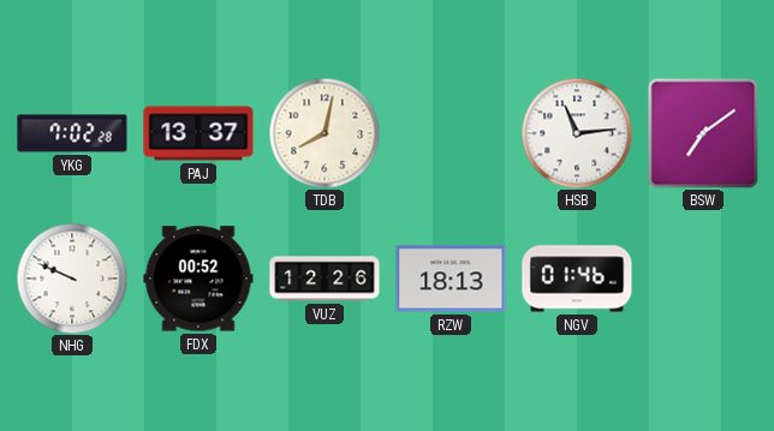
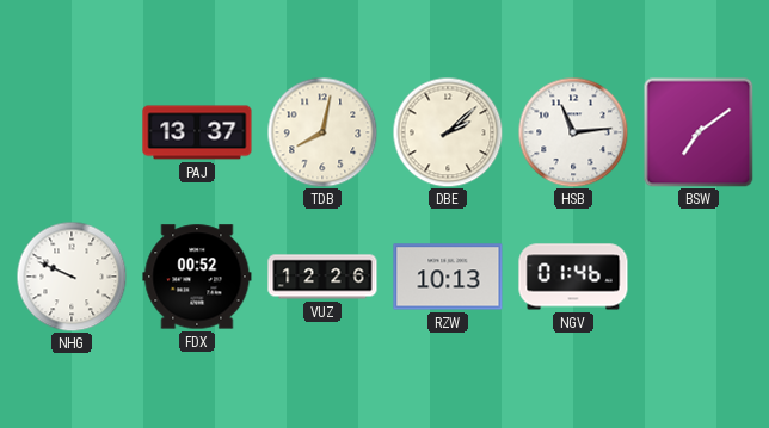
YKG: 7:02 -> none
DBE: none -> 2:08
RZW: 18:13 -> 10:13
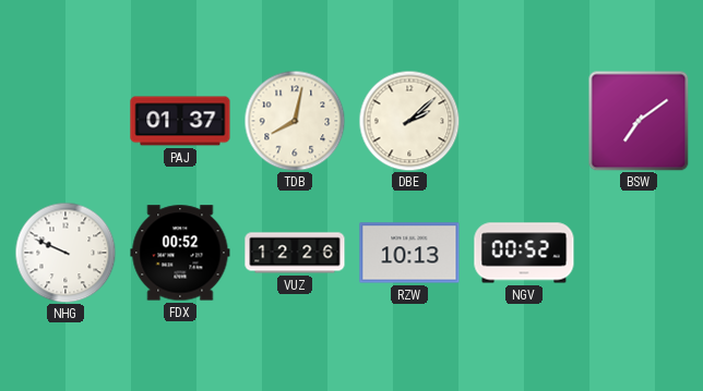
PAJ: 13:37 -> 01:37
HSB: 11:14 -> none
NGV: 01:46 -> 00:52
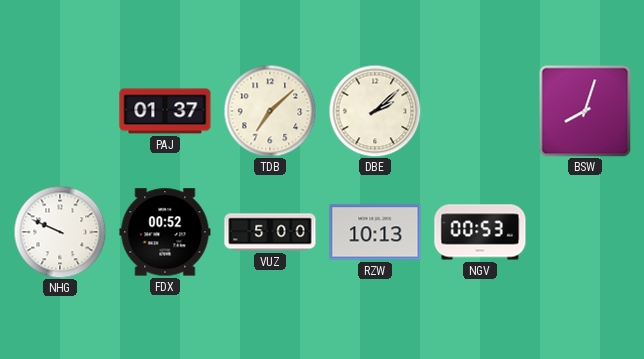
TDB: 8:02 -> 7:08
BSW: 7:09 -> 8:03
VUZ: 12:26 -> 5:00
NGV: 00:52 -> 00:53
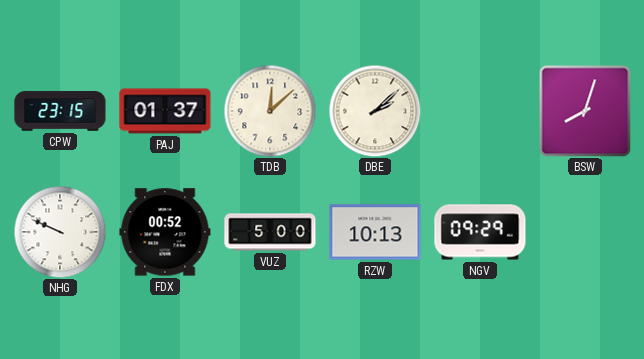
CPW: none -> 23:15
TDB: 7:08 -> 12:08
NGV: 00:53 -> 09:29
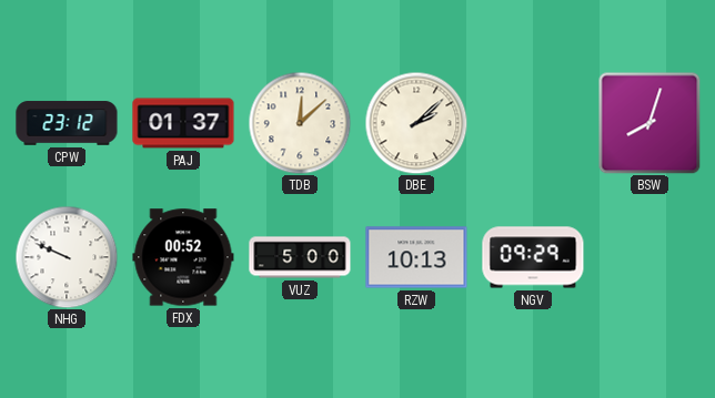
CPW: 23:15 -> 23:12
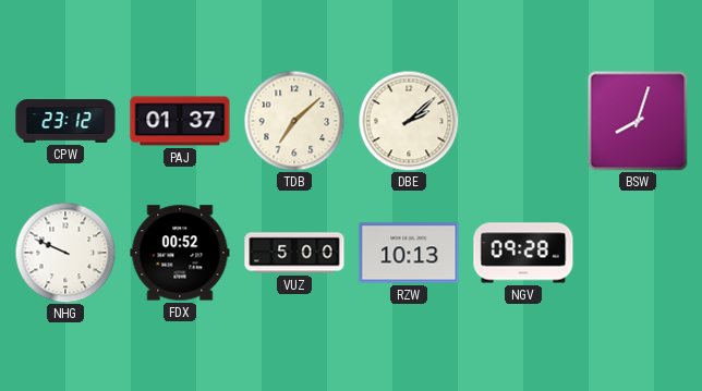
TDB: 12:08 -> 7:08
NGV: 09:29 -> 09:28
